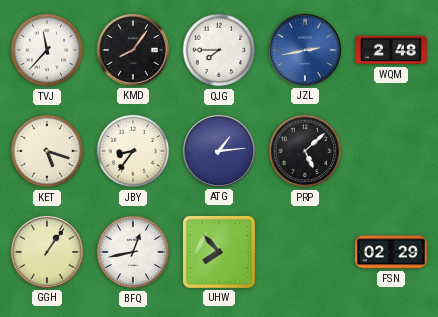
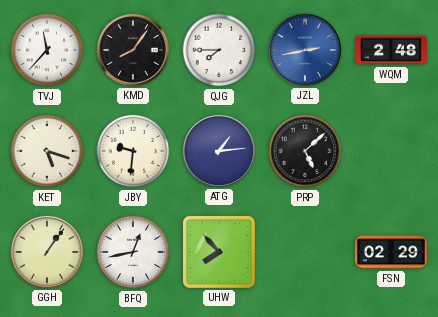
JBY: 8:36 -> 9:31
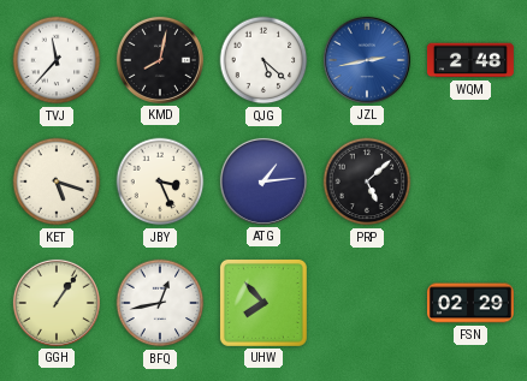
KMD: 8:06 -> 8:02
QJG: 7:45 -> 5:22
JBY: 9:31 -> 3:26
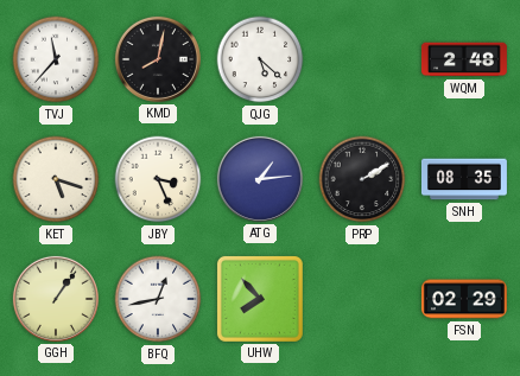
JZL: 2:43 -> none
PRP: 5:08 -> 2:10
SNH: none -> 08:35
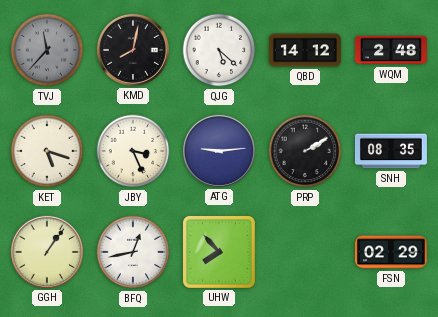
TVJ dial: white -> grey
QBD: none -> 14:12
ATG: 1:14 -> 9:14
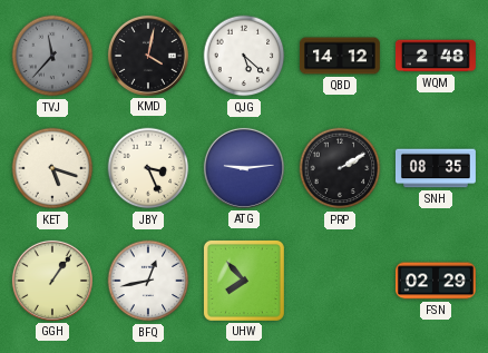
KMD: 8:02 -> 4:02
